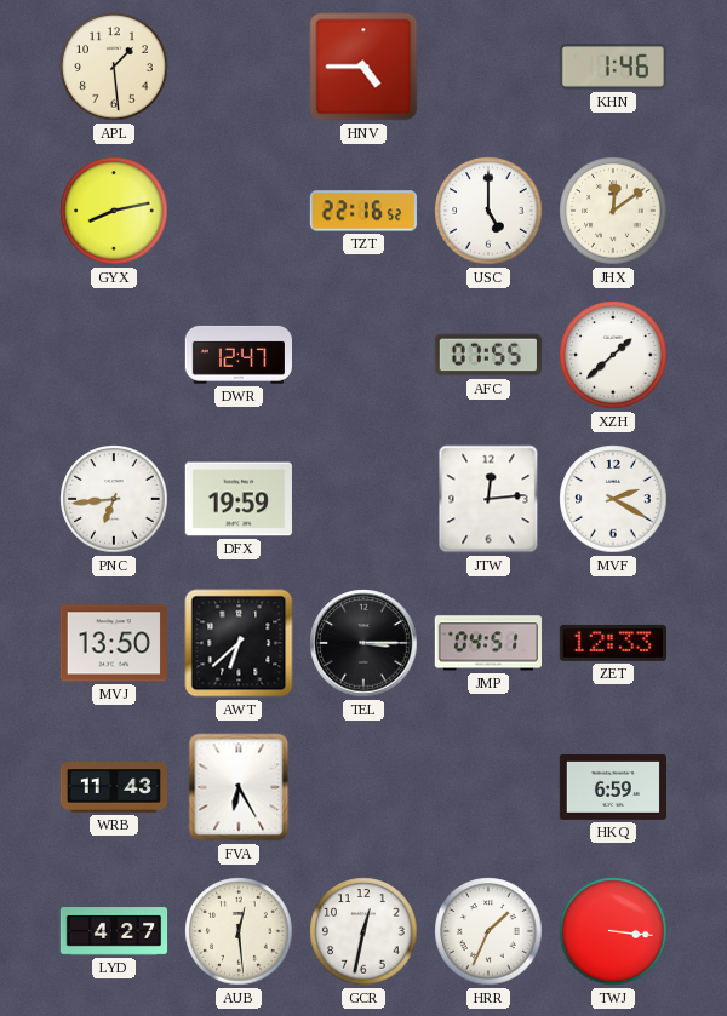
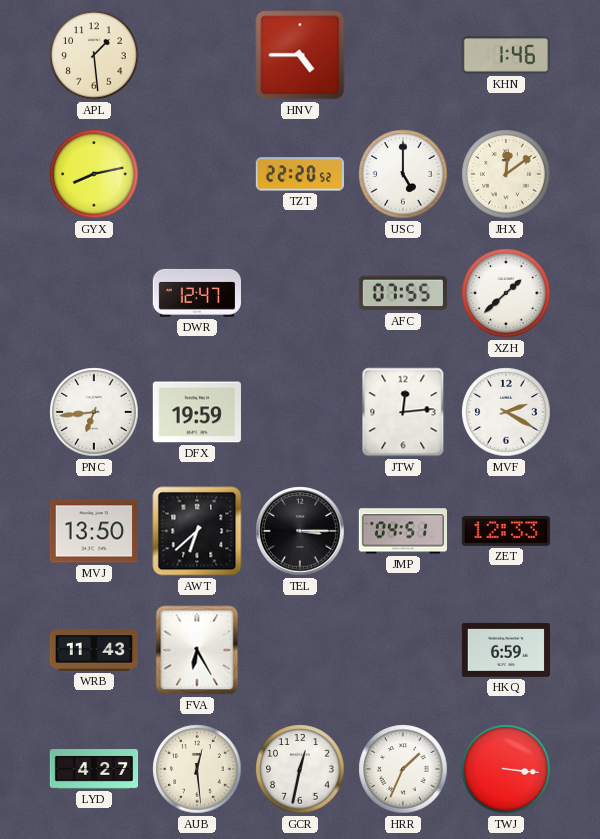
TZT: 22:16 -> 22:20
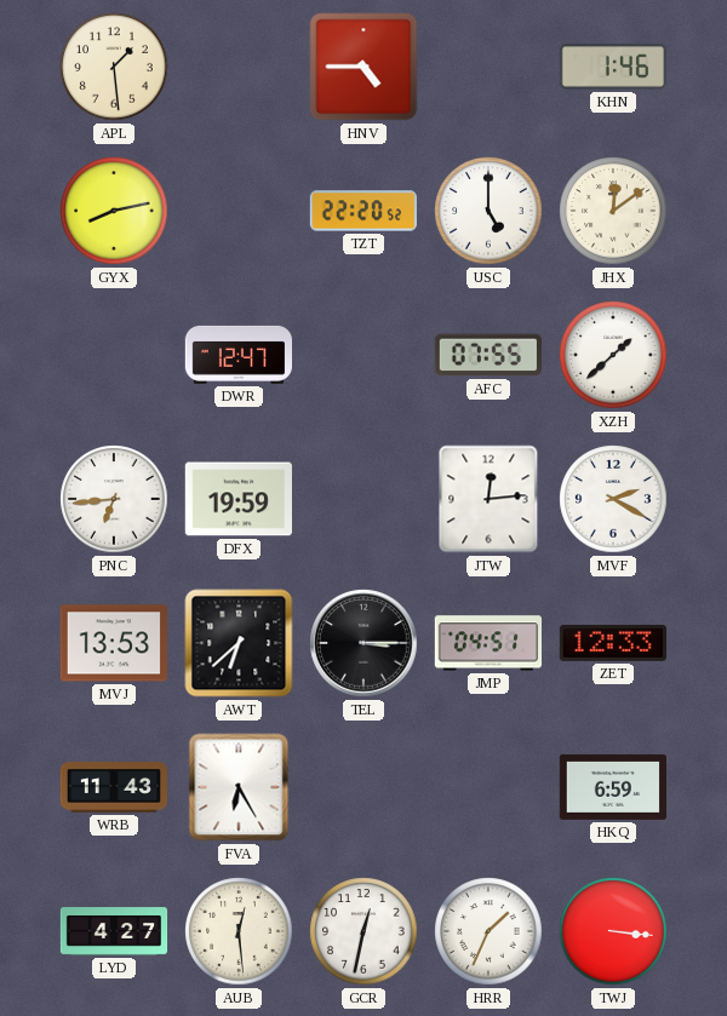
MVJ: 13:50 -> 13:53
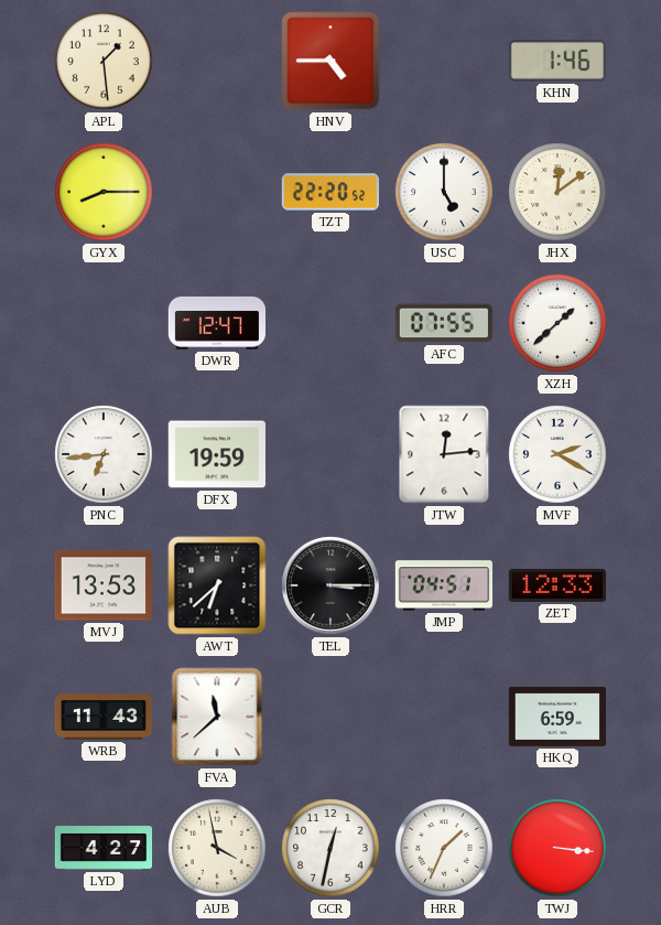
GYX: 8:13 -> 8:15
FVA: 6:25 -> 11:38
AUB: 12:29 -> 3:58
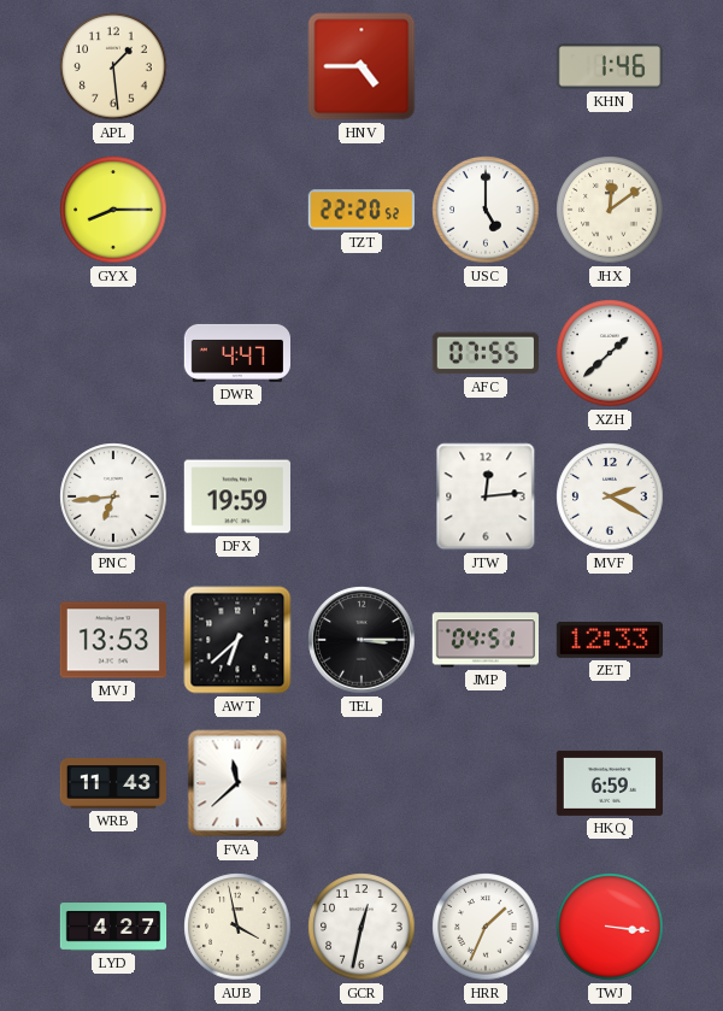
DWR: 12:47 -> 4:47
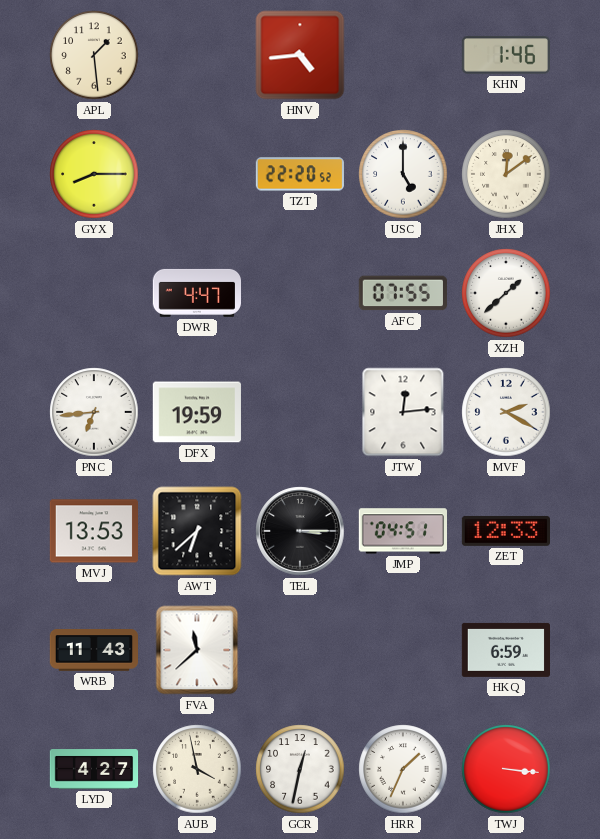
HNV: 4:45 -> 4:44
